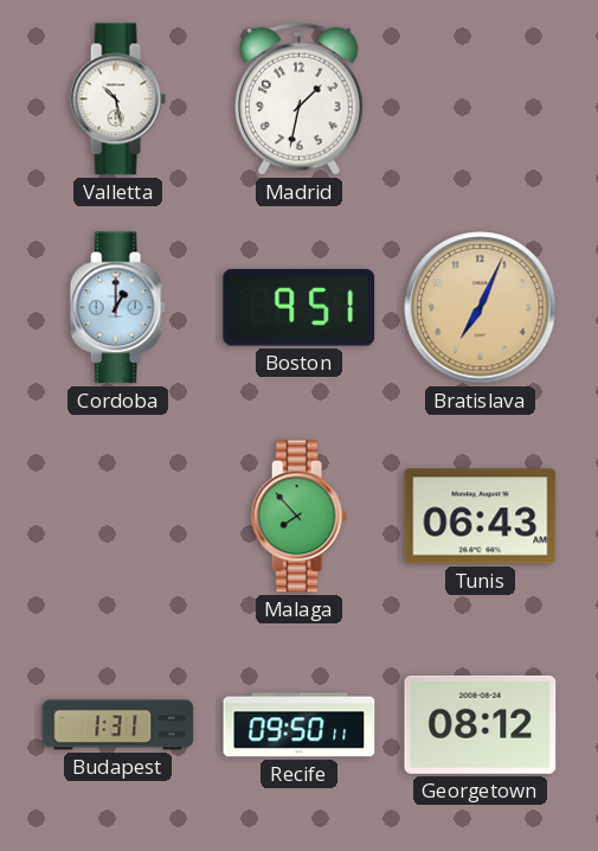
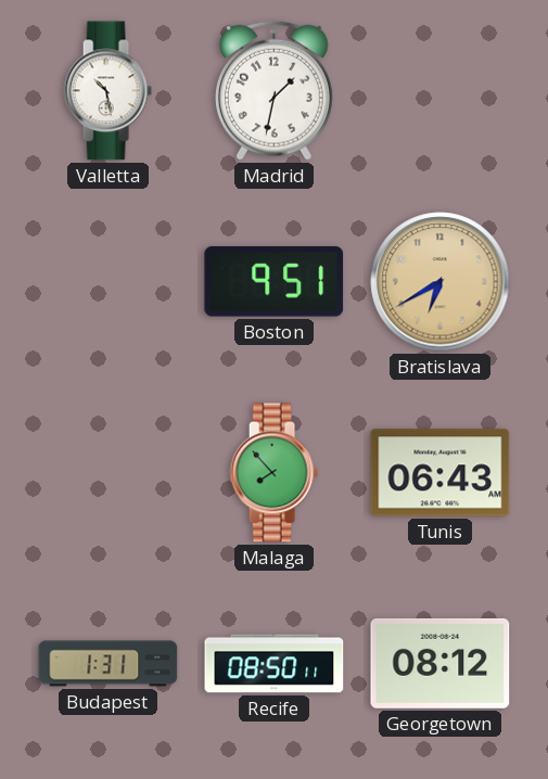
Cordoba: 1:00 -> none
Bratislava: 7:04 -> 6:40
Recife: 09:50 -> 08:50
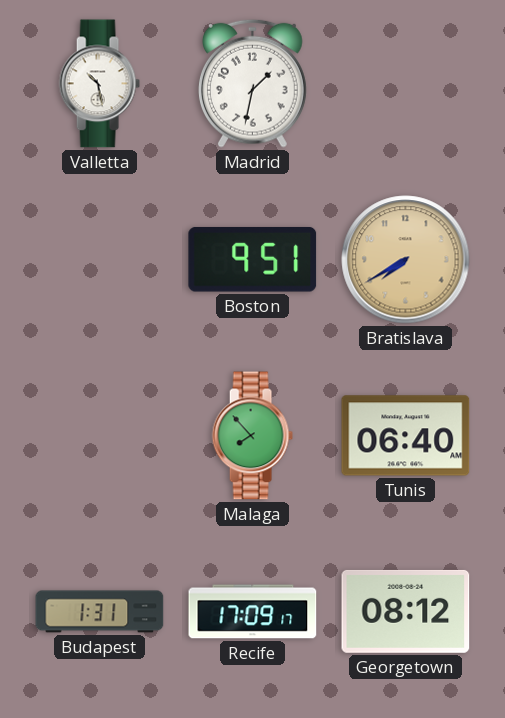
Bratislava: 6:40 -> 7:40
Tunis: 06:43 -> 06:40
Recife: 08:50 -> 17:09
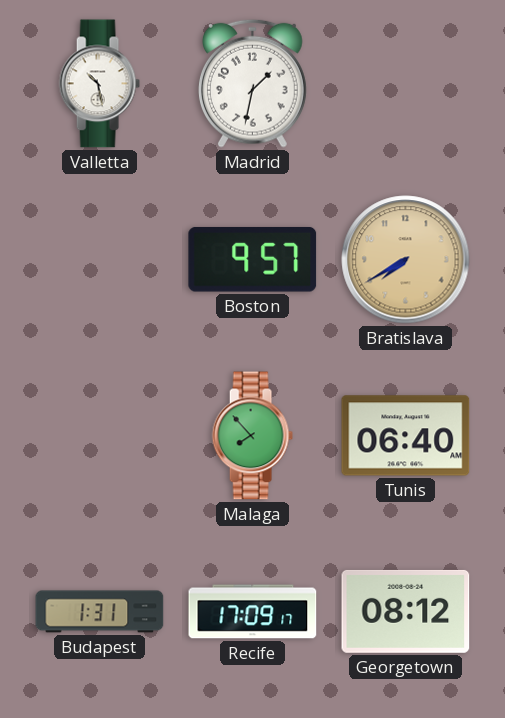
Boston: 9:51 -> 9:57
